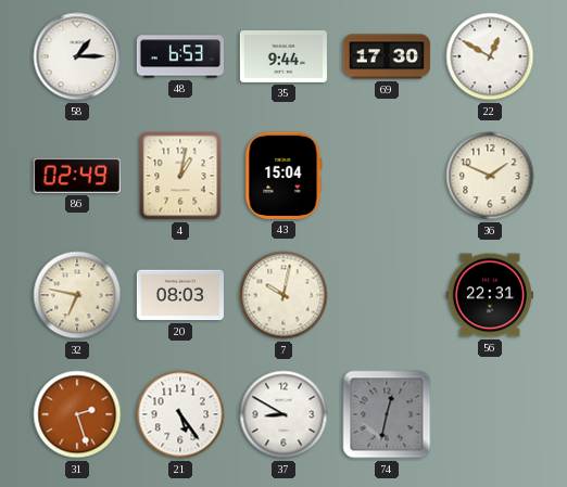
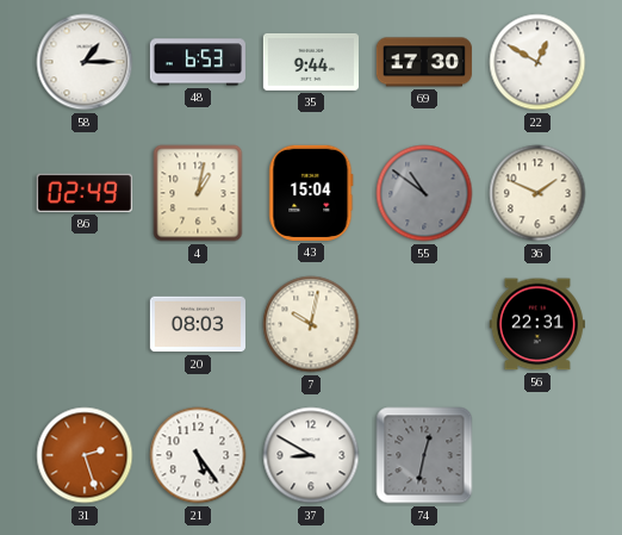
55: none -> 10:51
32: 6:47 -> none
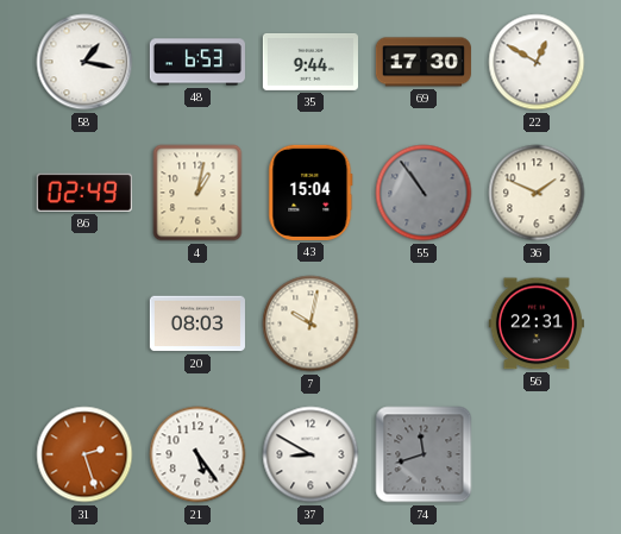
58: 1:15 -> 1:17
55: 10:51 -> 10:54
74: 12:32 -> 11:42
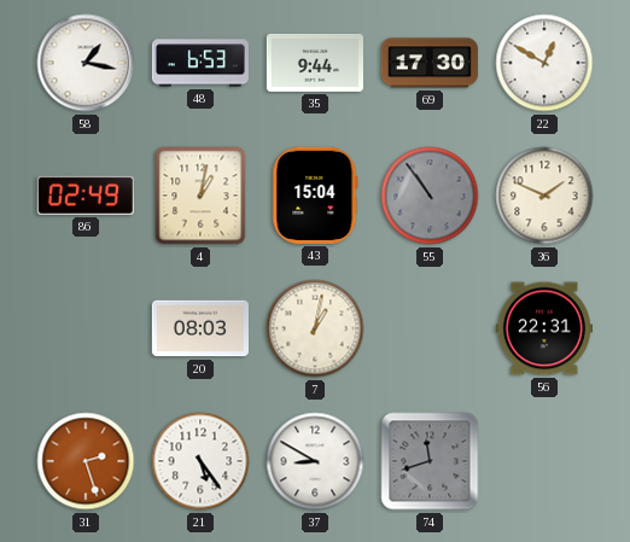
7: 10:02 -> 1:02
